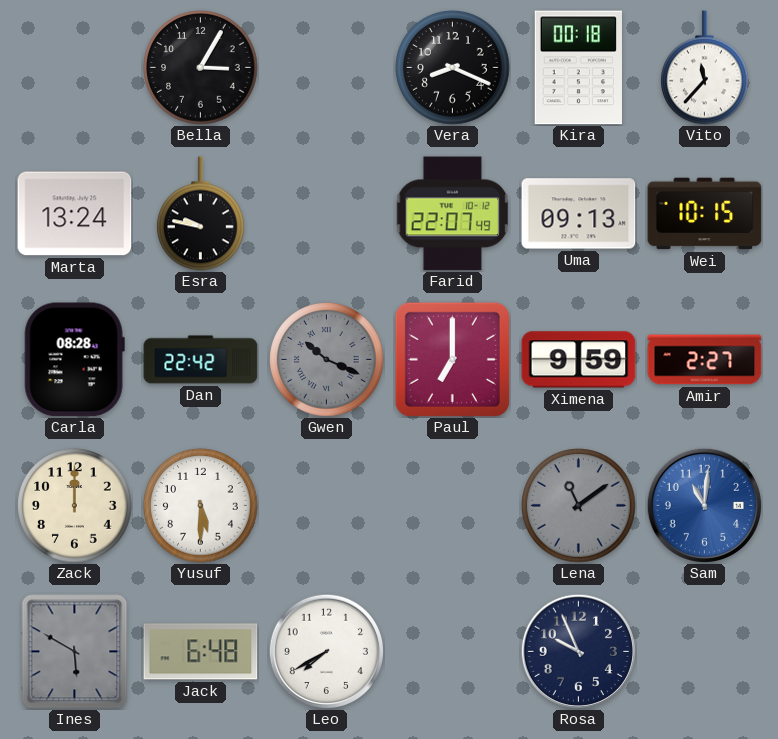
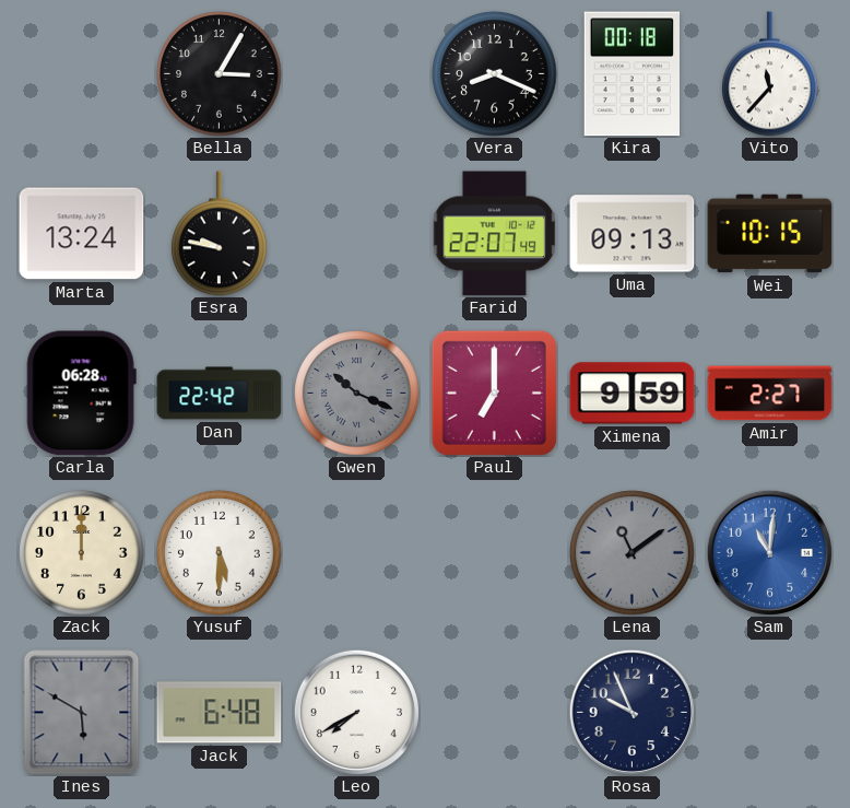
Carla: 08:28 -> 06:28
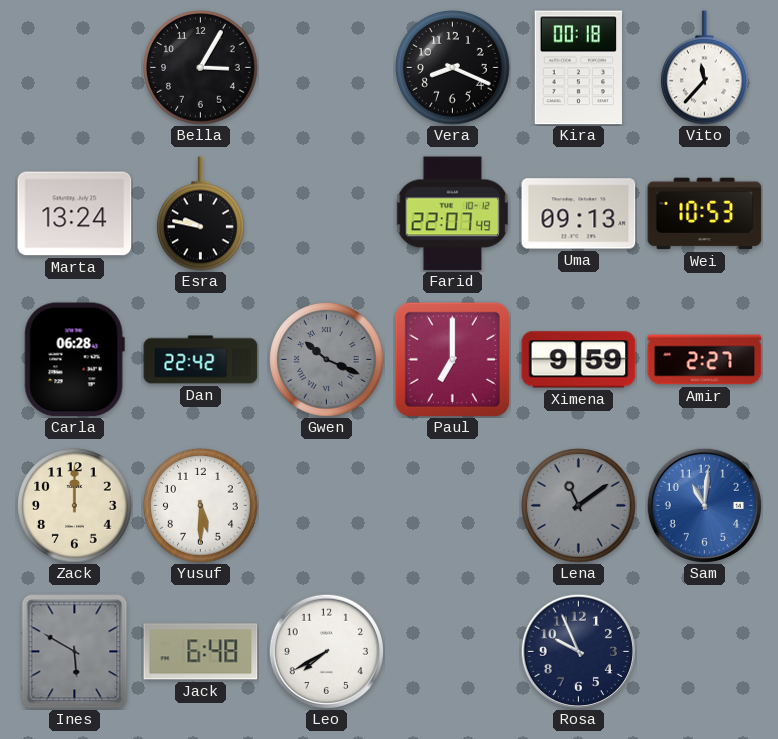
Wei: 10:15 -> 10:53
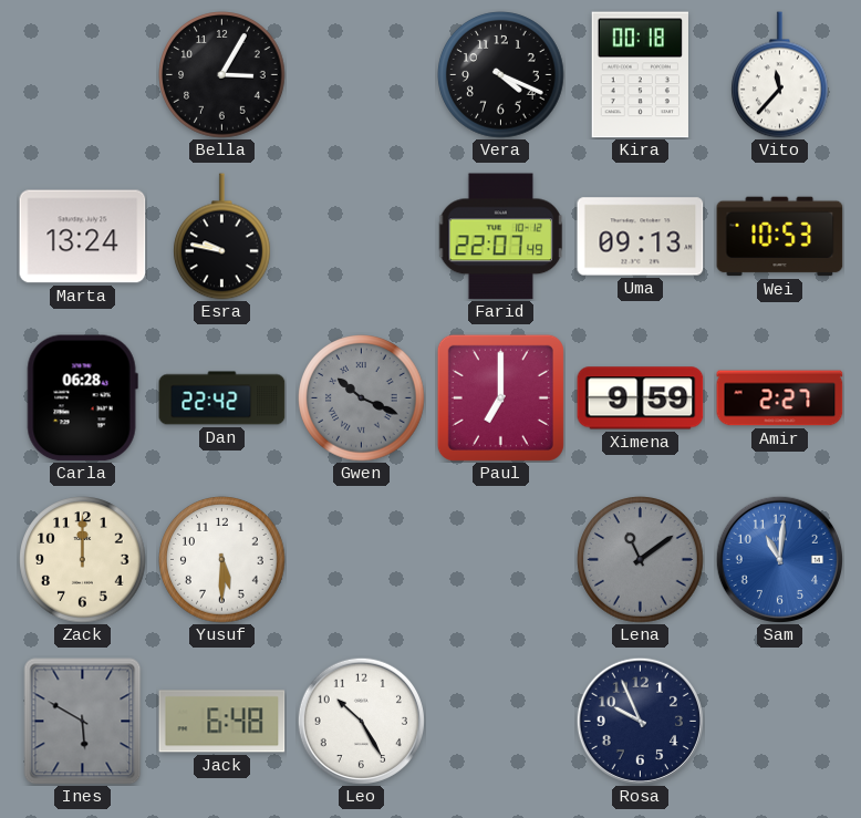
Vera: 8:19 -> 4:19
Leo: 7:40 -> 10:25
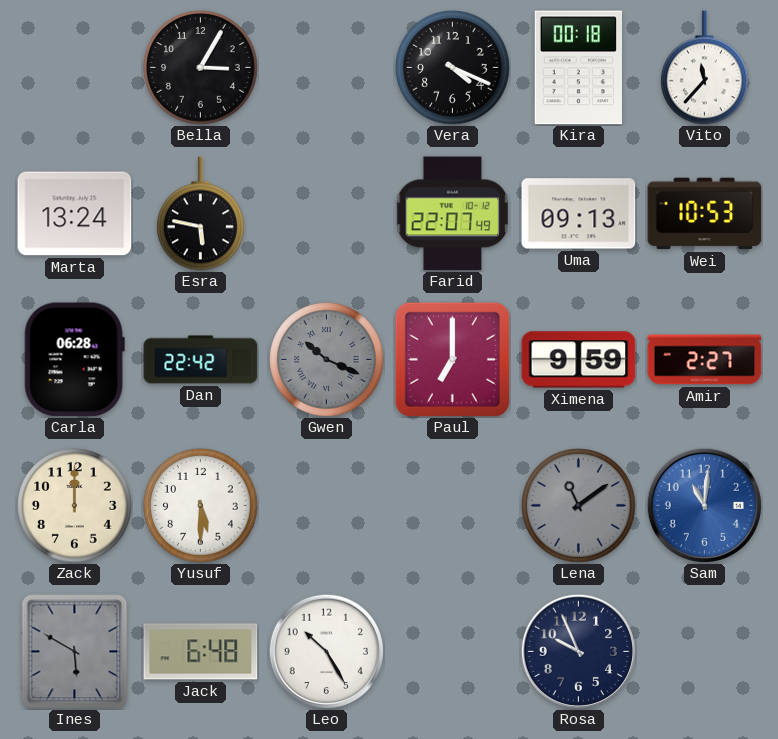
Esra: 9:47 -> 5:47
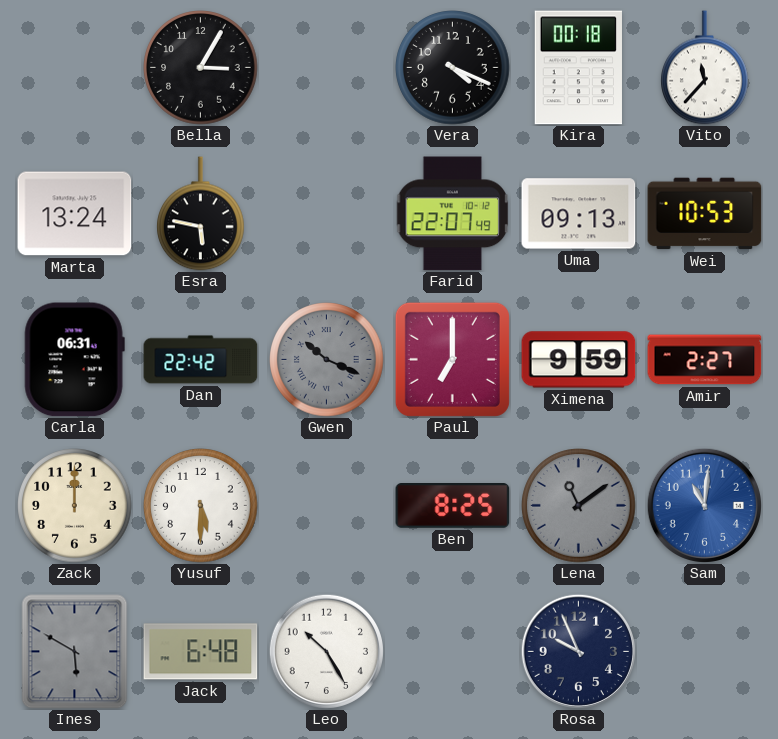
Carla: 06:28 -> 06:31
Ben: none -> 8:25
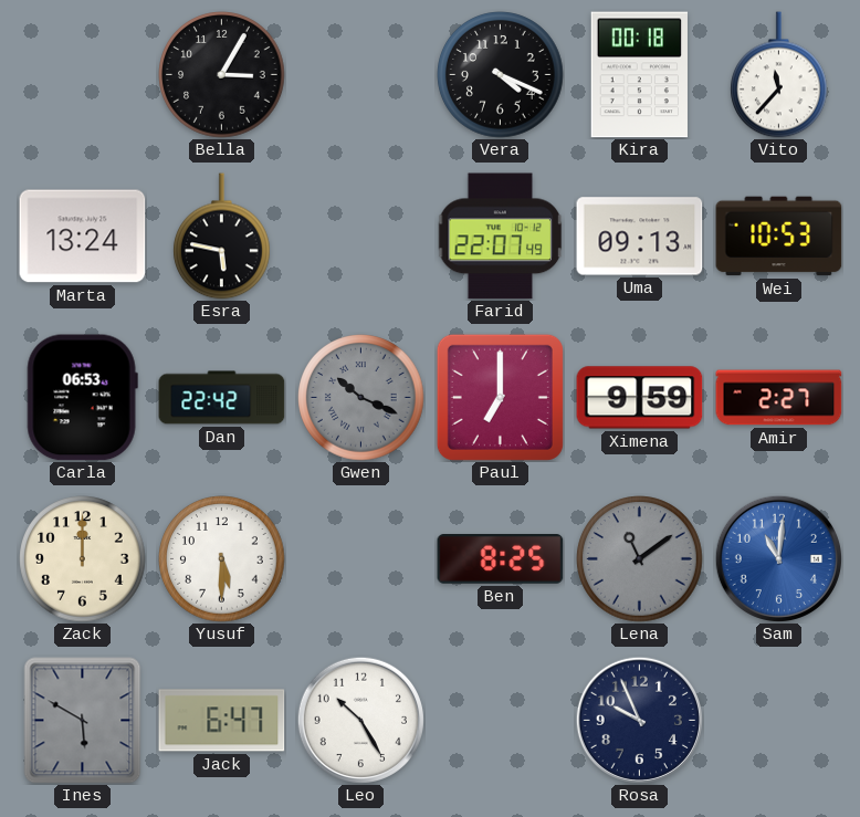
Carla: 06:31 -> 06:53
Jack: 6:48 -> 6:47
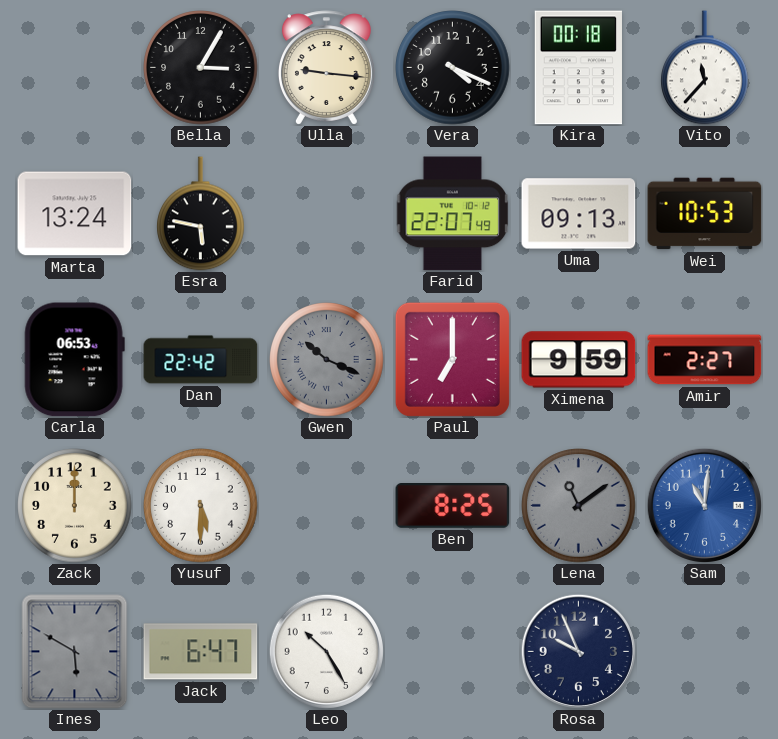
Ulla: none -> 9:16
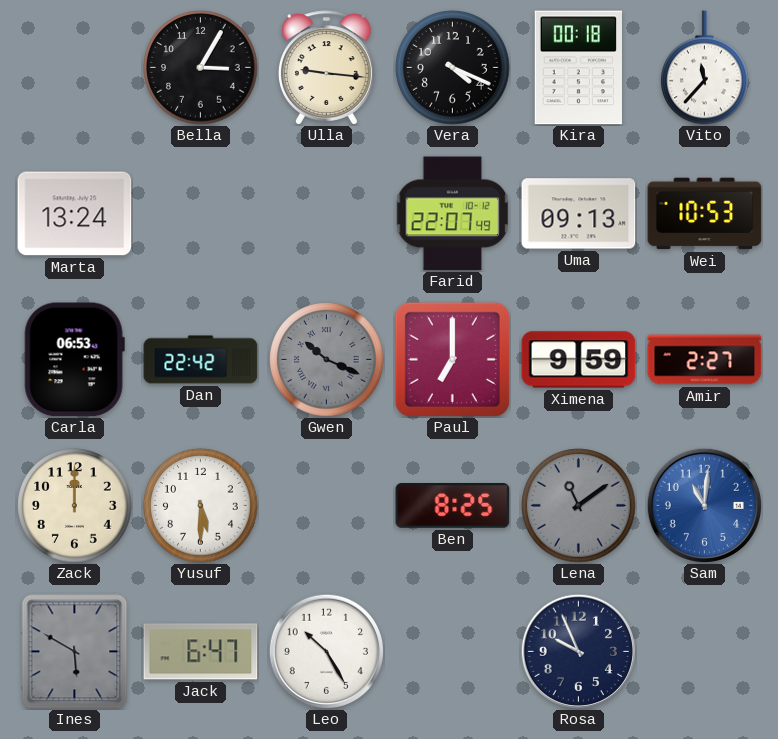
Esra: 5:47 -> none
